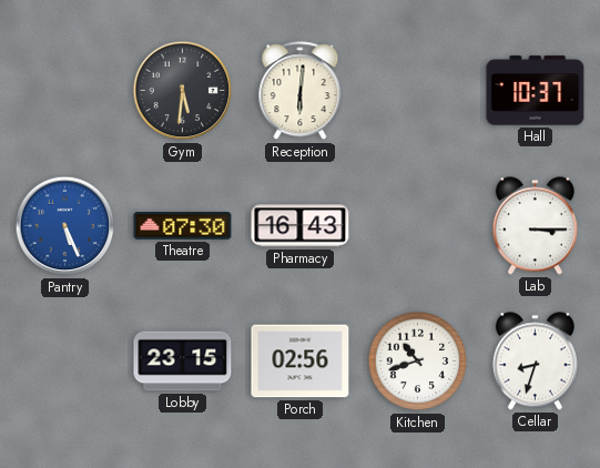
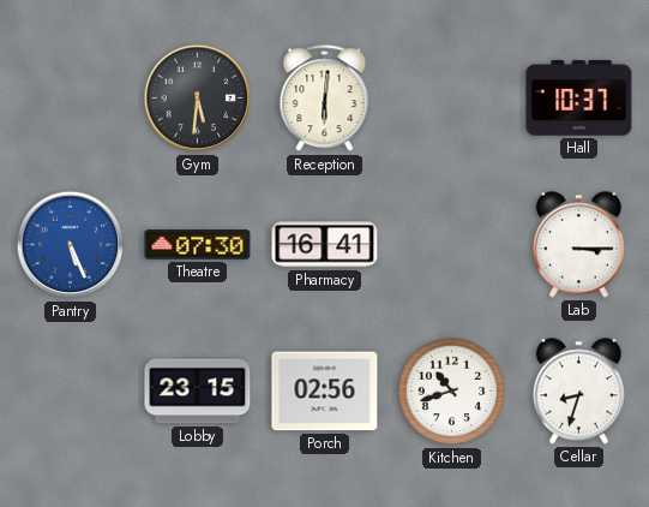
Pharmacy: 16:43 -> 16:41
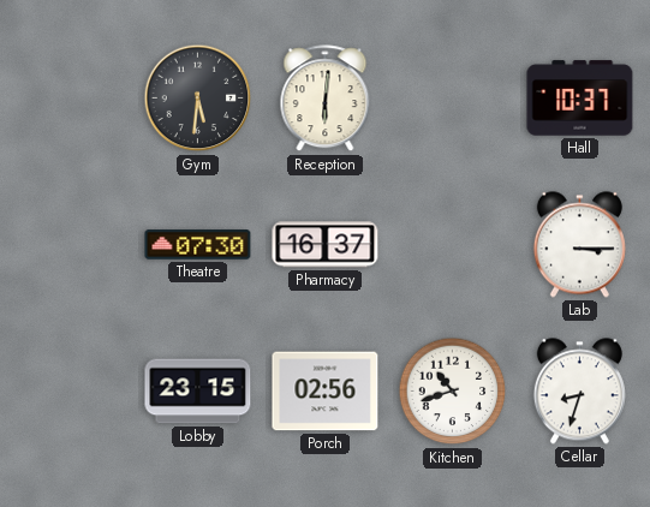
Pantry: 5:26 -> none
Pharmacy: 16:41 -> 16:37
